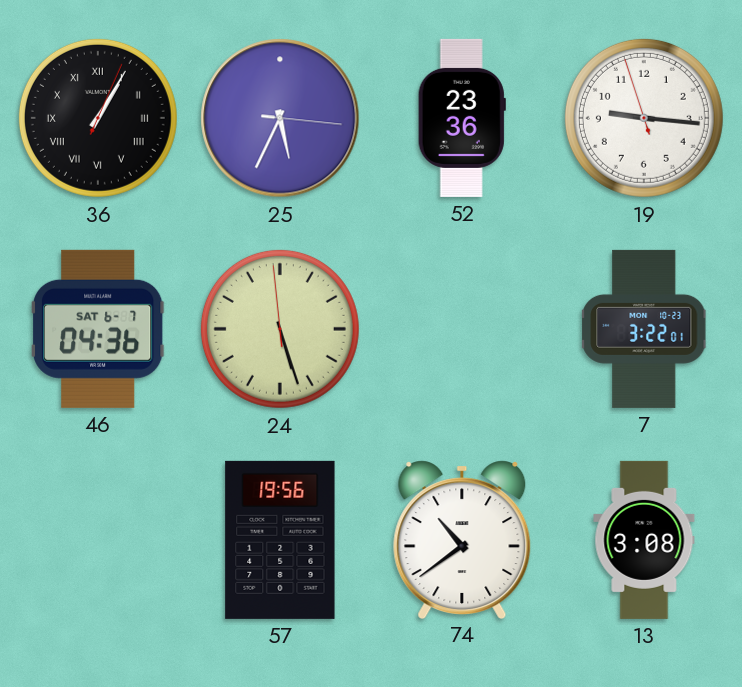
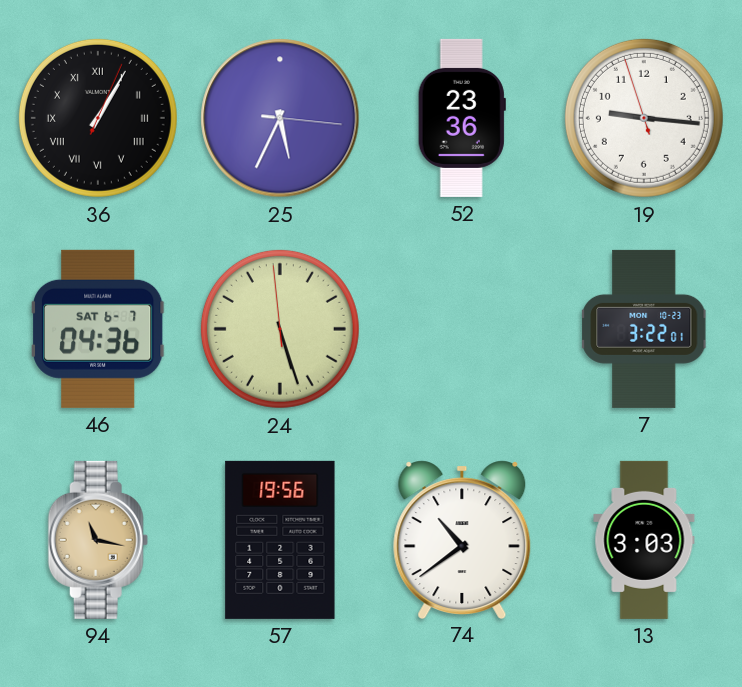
94: none -> 11:17
13: 3:08 -> 3:03
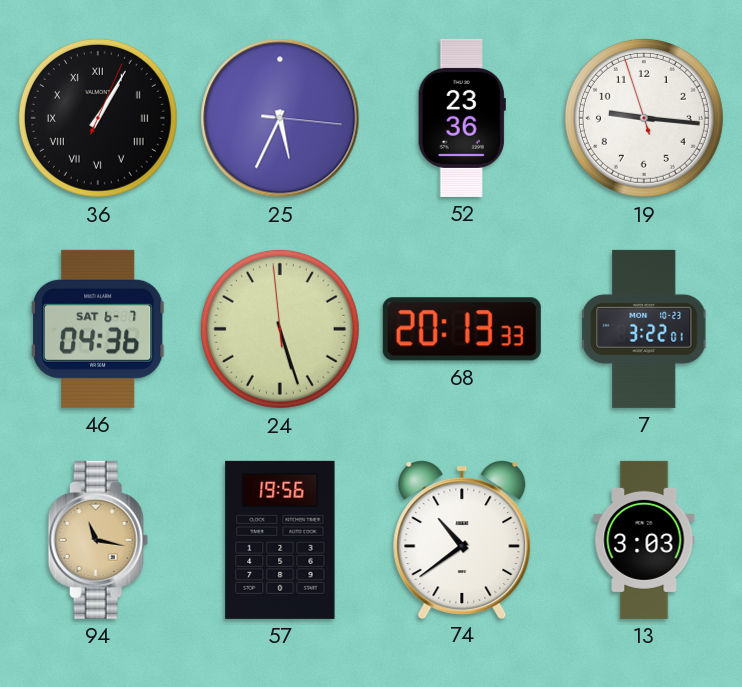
68: none -> 20:13
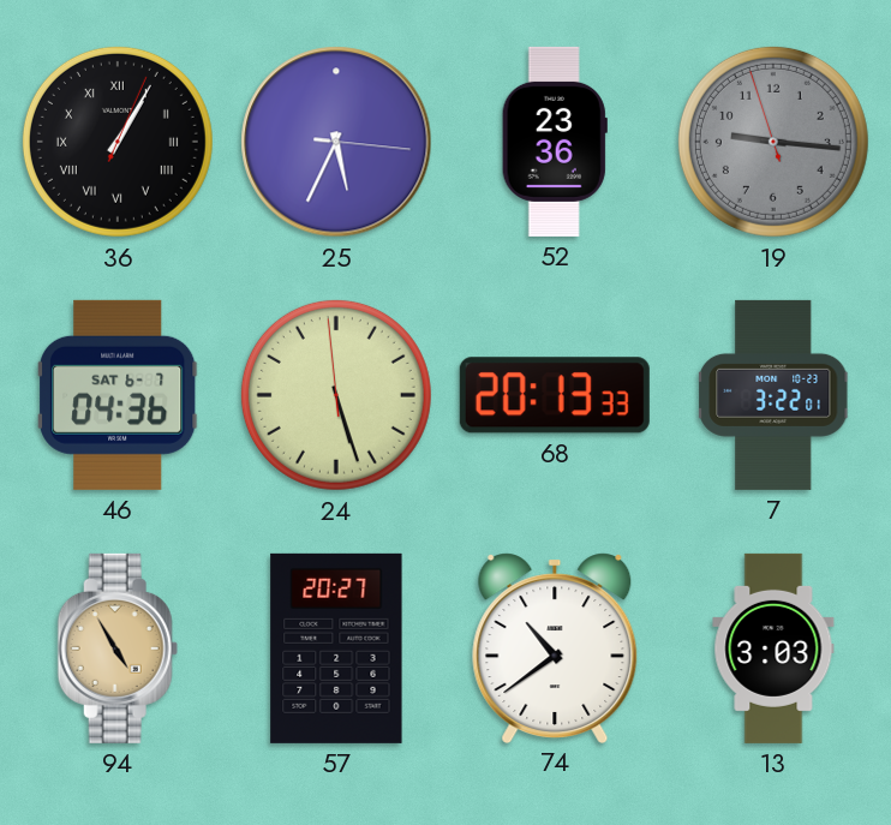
19 dial: white -> grey
94: 11:17 -> 4:55
57: 19:56 -> 20:27
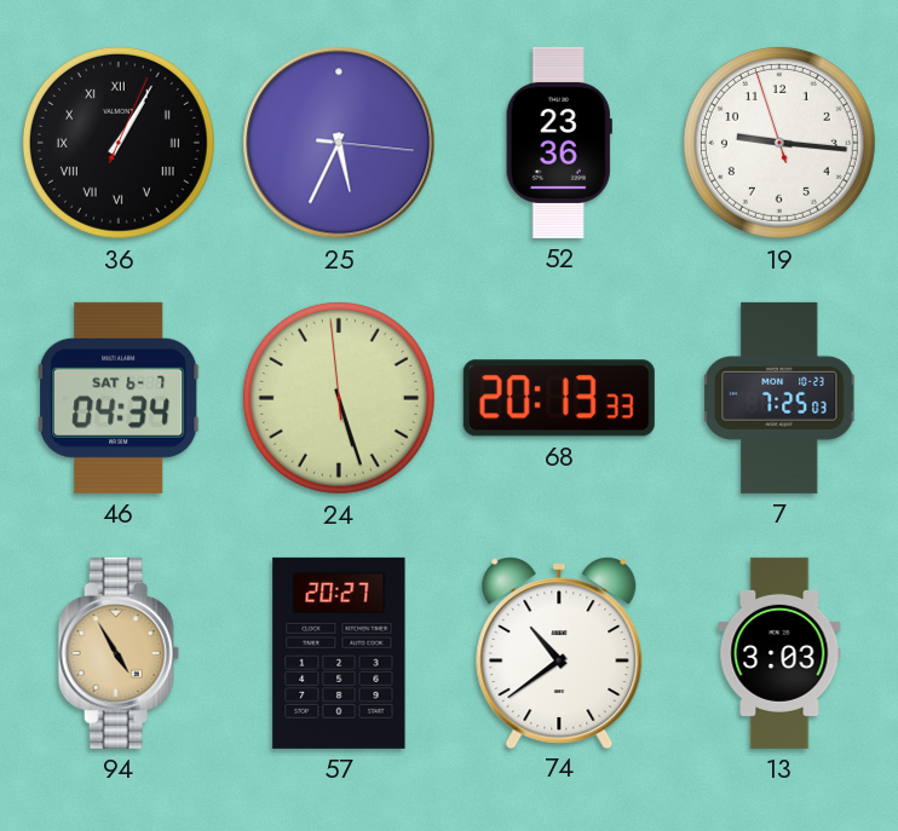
19 dial: grey -> white
46: 04:36 -> 04:34
7: 3:22 -> 7:25
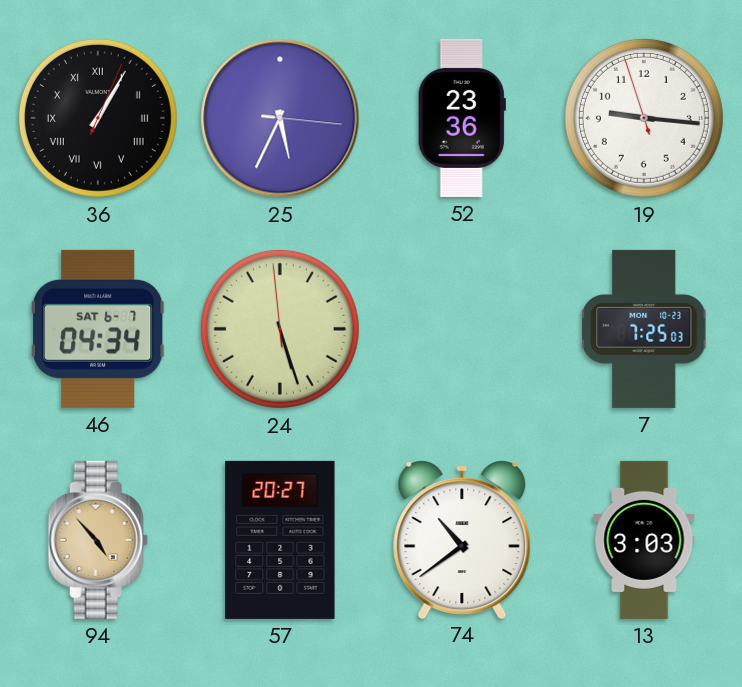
68: 20:13 -> none
94: 4:55 -> 4:53
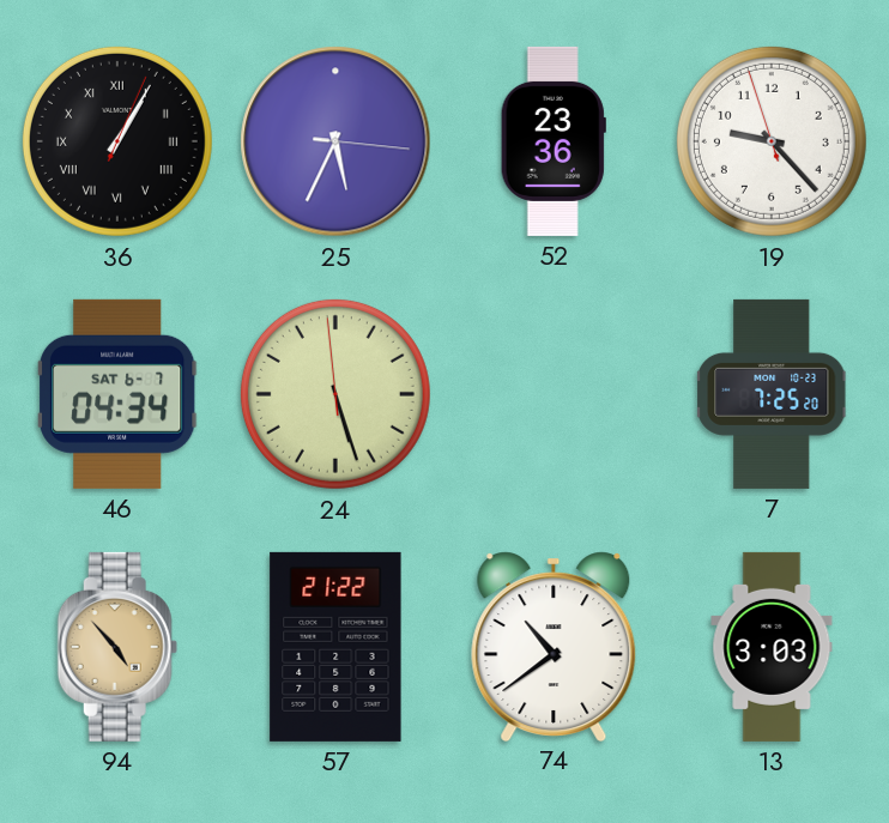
19: 9:15 -> 9:22
7: 7:25:03 -> 7:25:20
57: 20:27 -> 21:22
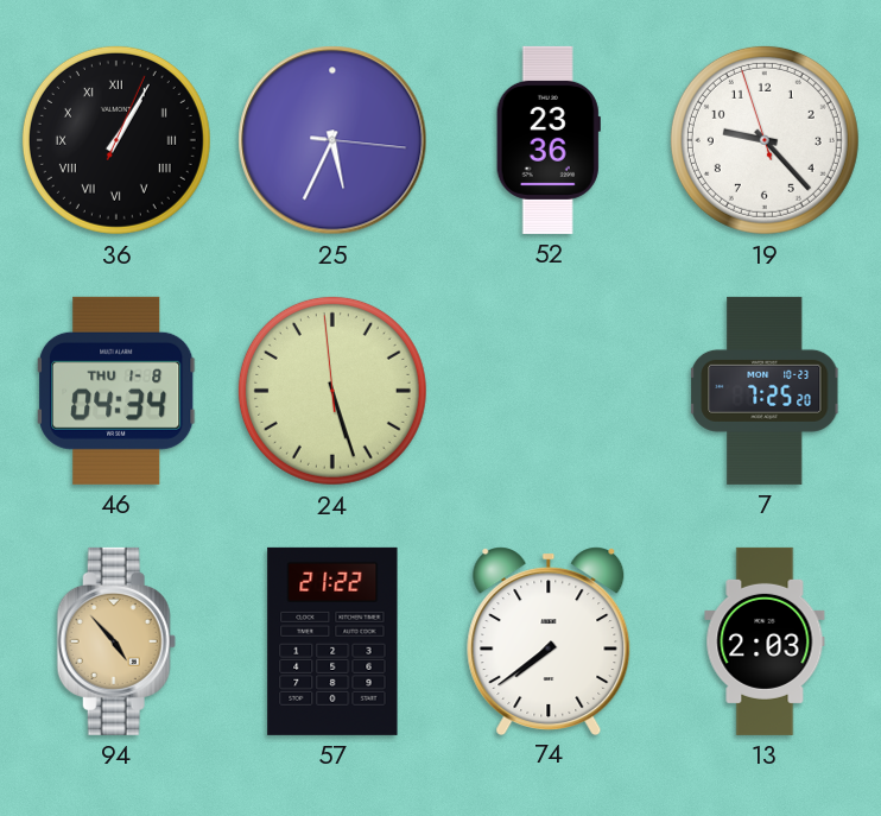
46 date: SAT 6-7 -> THU 1-8
74: 10:39 -> 7:39
13: 3:03 -> 2:03
